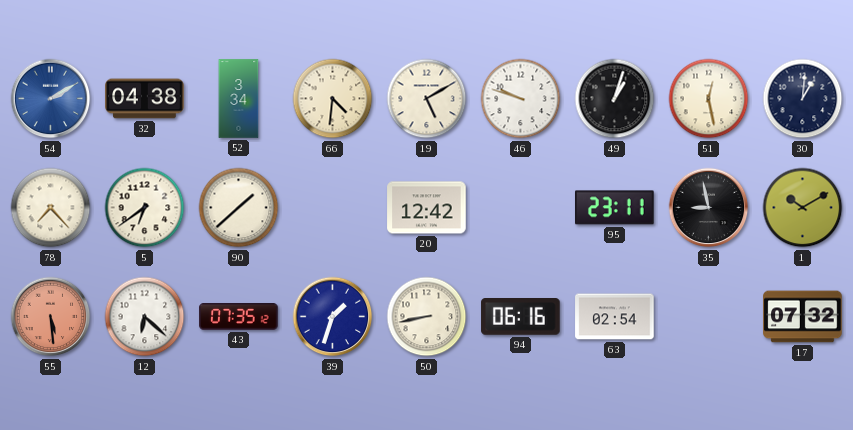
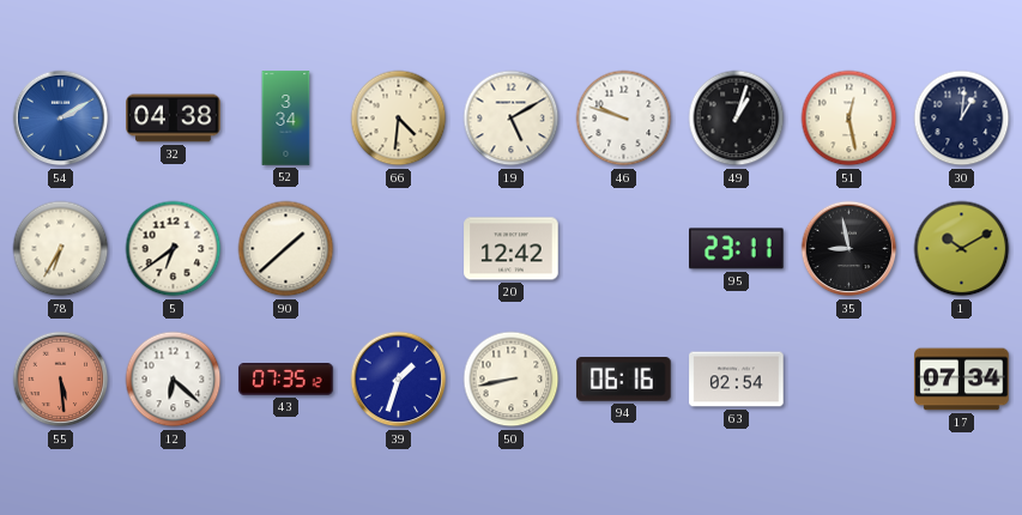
78: 7:23 -> 6:35
17: 07:32 -> 07:34
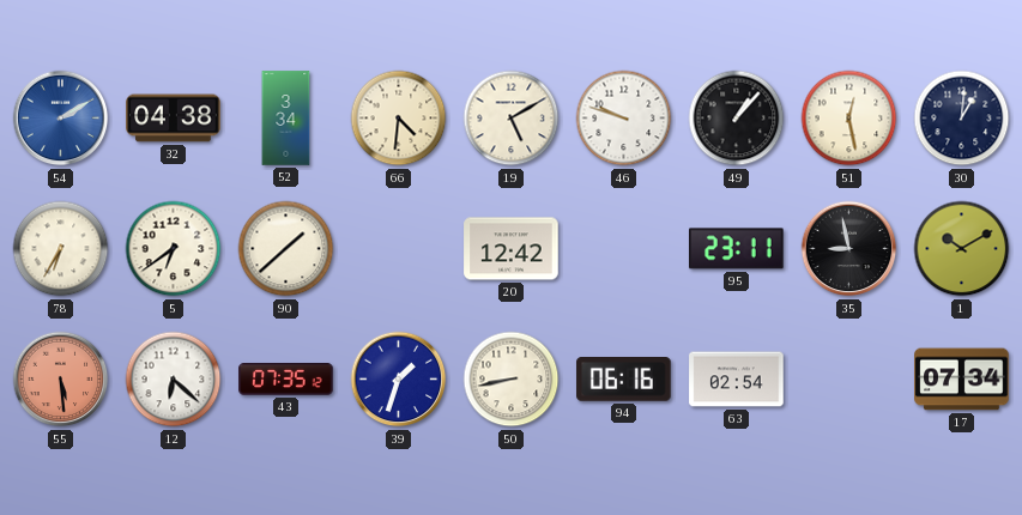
49: 1:03 -> 1:07
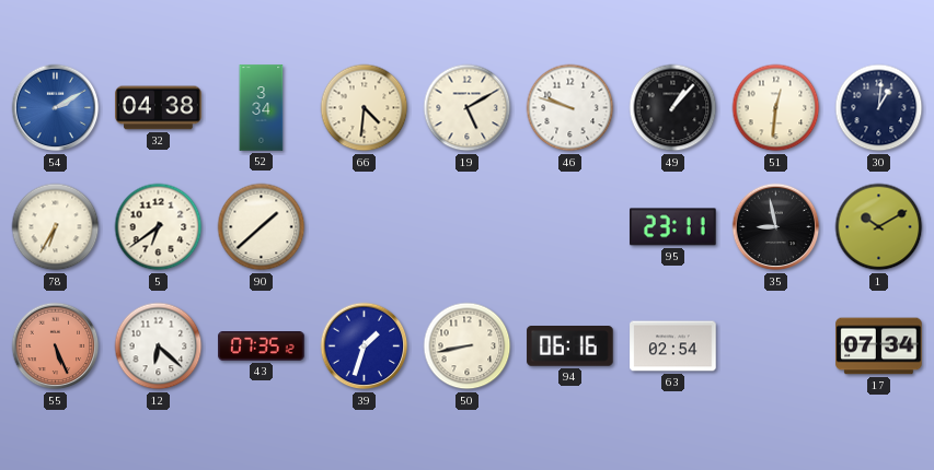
51: 12:28 -> 12:31
20: 12:42 -> none
55: 5:29 -> 5:26
